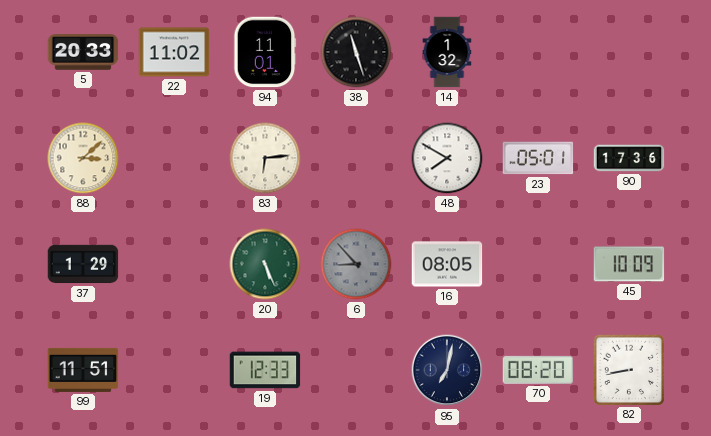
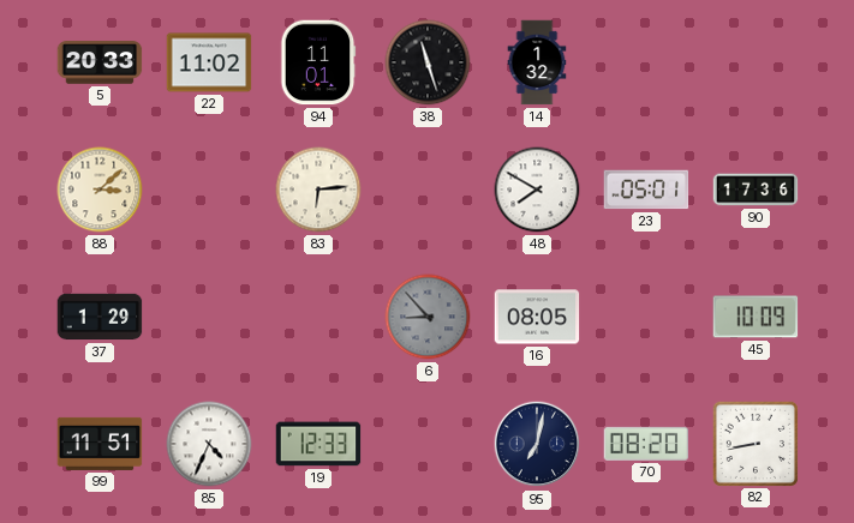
20: 5:26 -> none
85: none -> 4:34
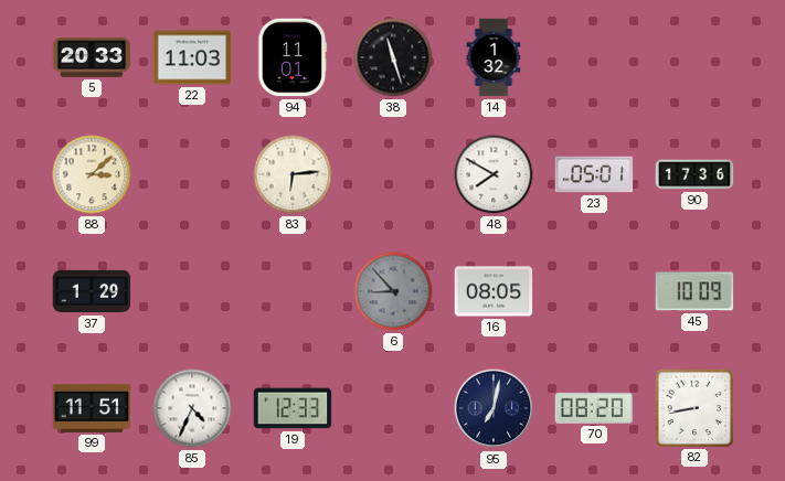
22: 11:02 -> 11:03
